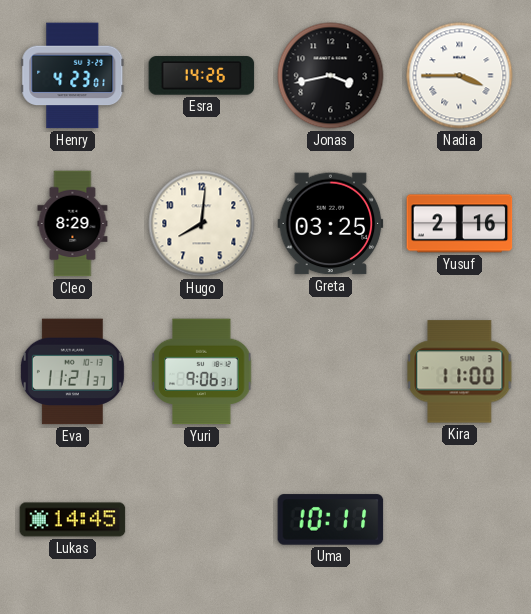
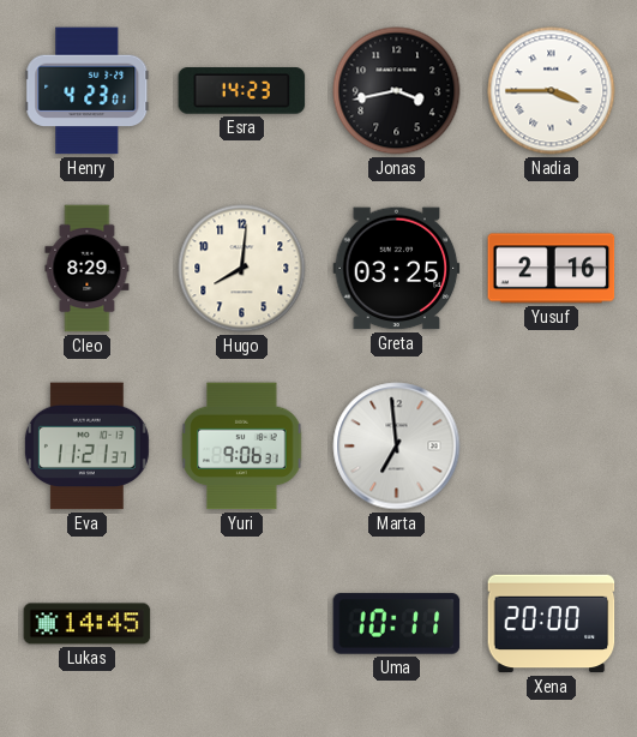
Esra: 14:26 -> 14:23
Marta: none -> 6:59
Kira: 11:00 -> none
Xena: none -> 20:00
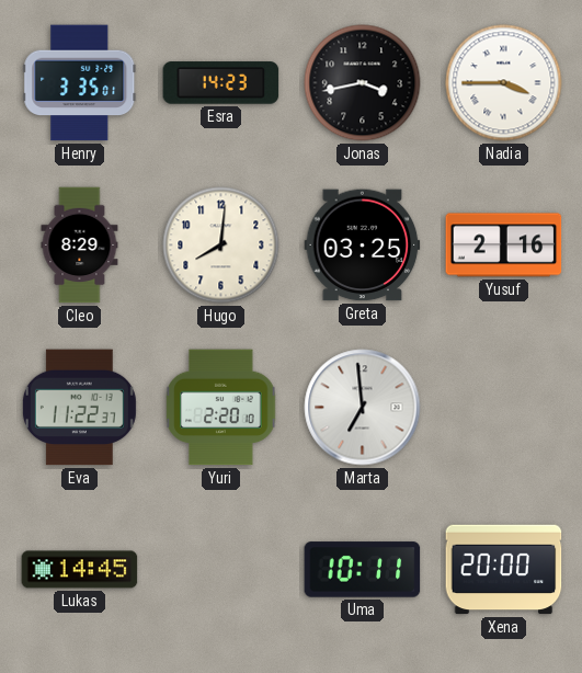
Henry: 4:23 -> 3:35
Eva: 11:21 -> 11:22
Yuri: 9:06 -> 2:20
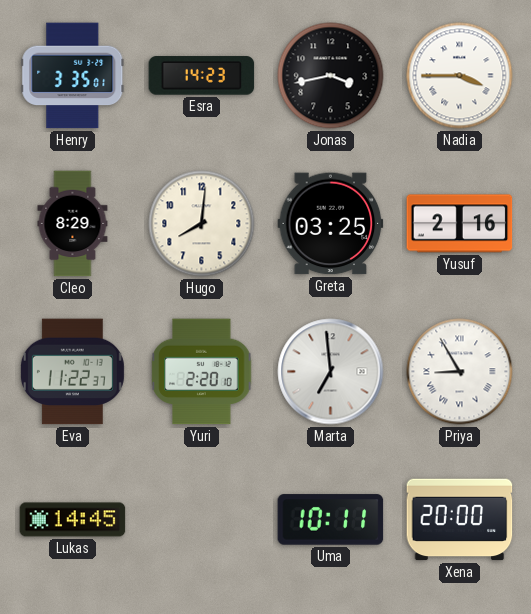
Priya: none -> 8:55
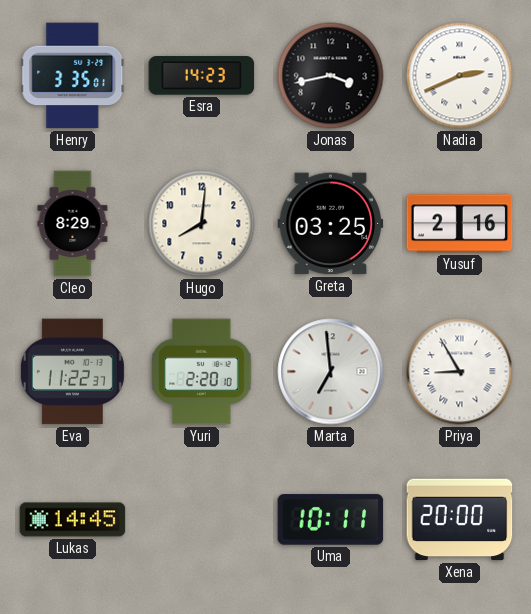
Nadia: 3:45 -> 2:41
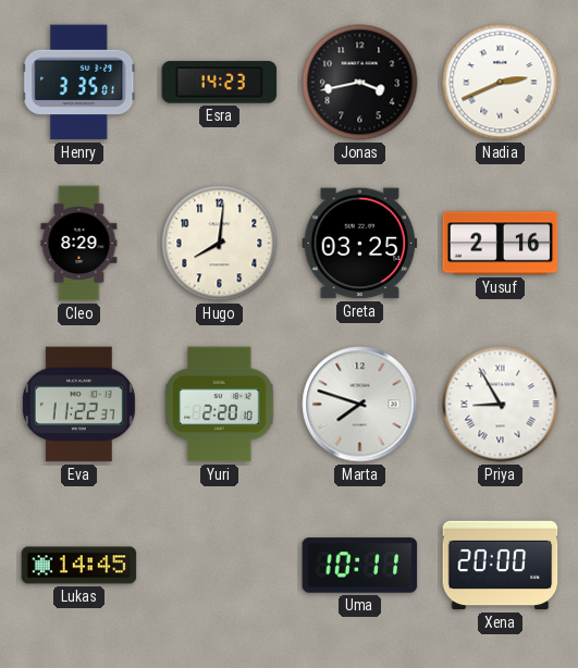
Marta: 6:59 -> 7:48
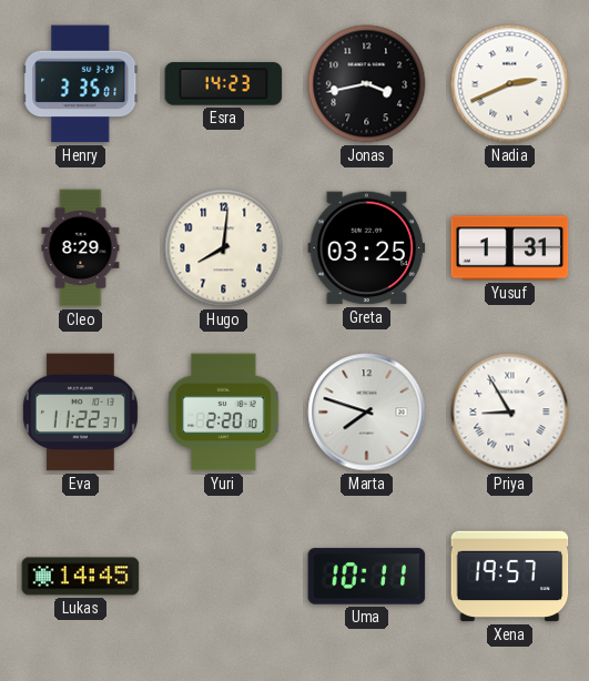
Yusuf: 2:16 -> 1:31
Xena: 20:00 -> 19:57
